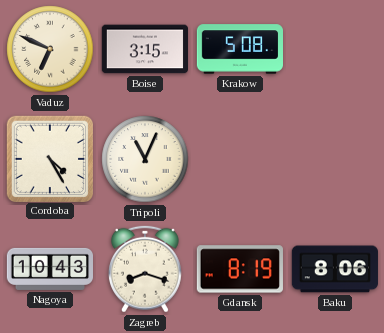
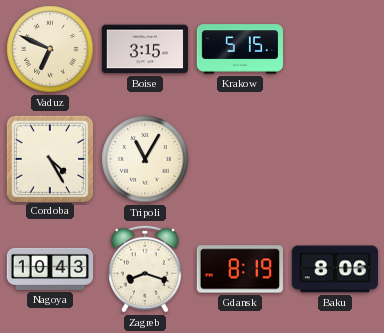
Krakow: 5:08 -> 5:15
Tripoli: 11:04 -> 11:05
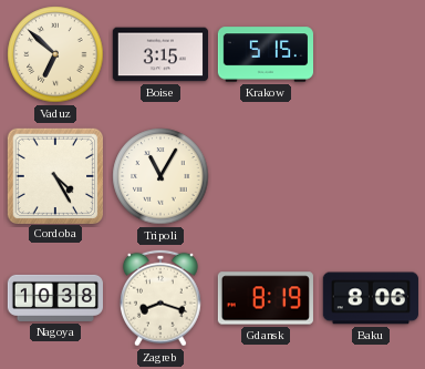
Vaduz: 6:49 -> 6:52
Nagoya: 10:43 -> 10:38
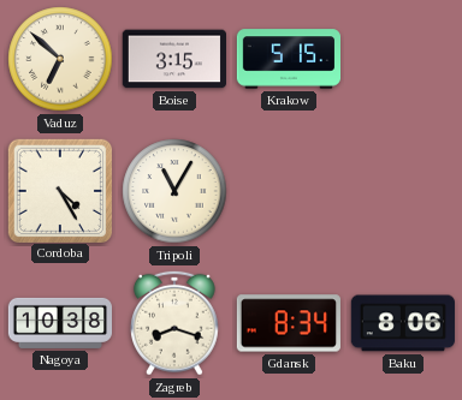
Gdansk: 8:19 -> 8:34
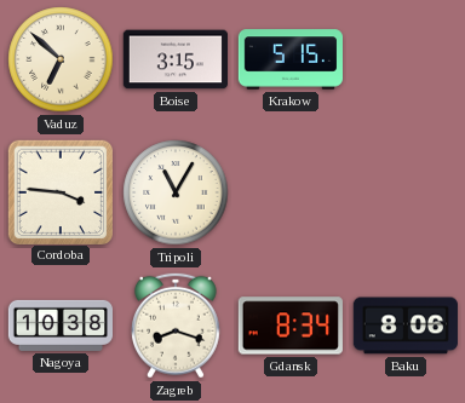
Cordoba: 4:25 -> 3:46
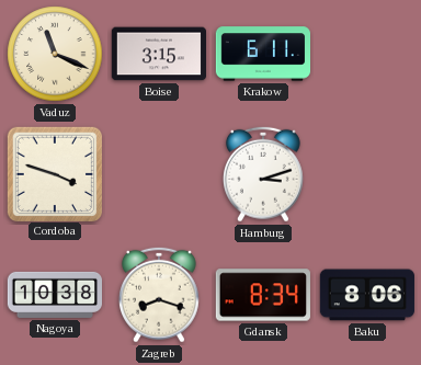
Vaduz: 6:52 -> 11:19
Krakow: 5:15 -> 6:11
Cordoba: 3:46 -> 3:48
Tripoli: 11:05 -> none
Hamburg: none -> 3:12
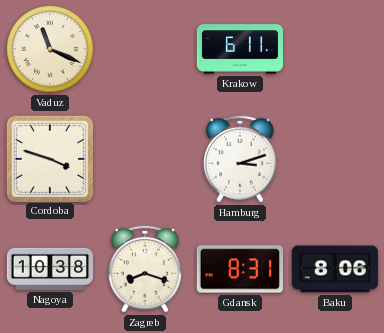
Boise: 3:15 -> none
Gdansk: 8:34 -> 8:31
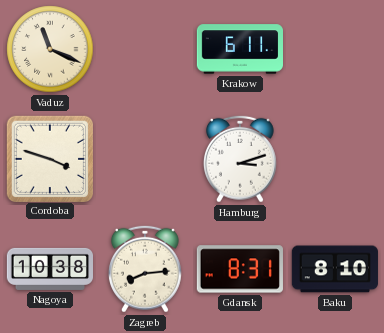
Zagreb: 8:18 -> 8:14
Baku: 8:06 -> 8:10
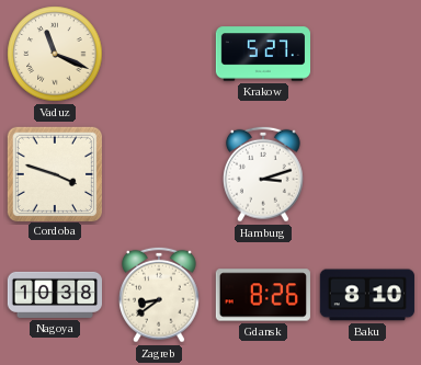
Krakow: 6:11 -> 5:27
Zagreb: 8:14 -> 8:39
Gdansk: 8:31 -> 8:26
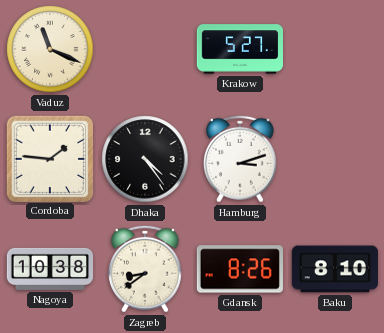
Cordoba: 3:48 -> 1:46
Dhaka: none -> 4:24
